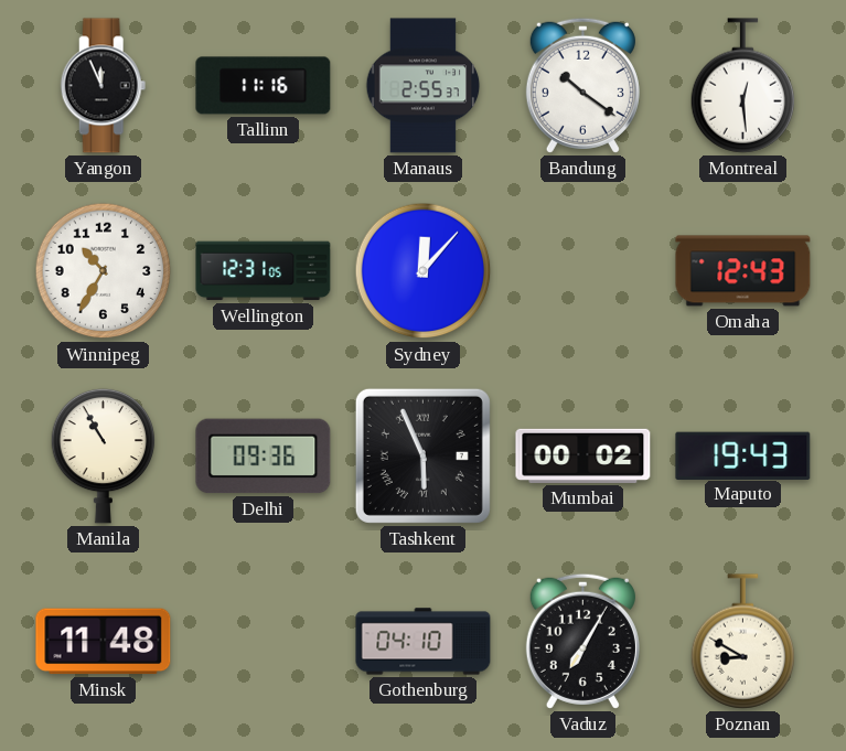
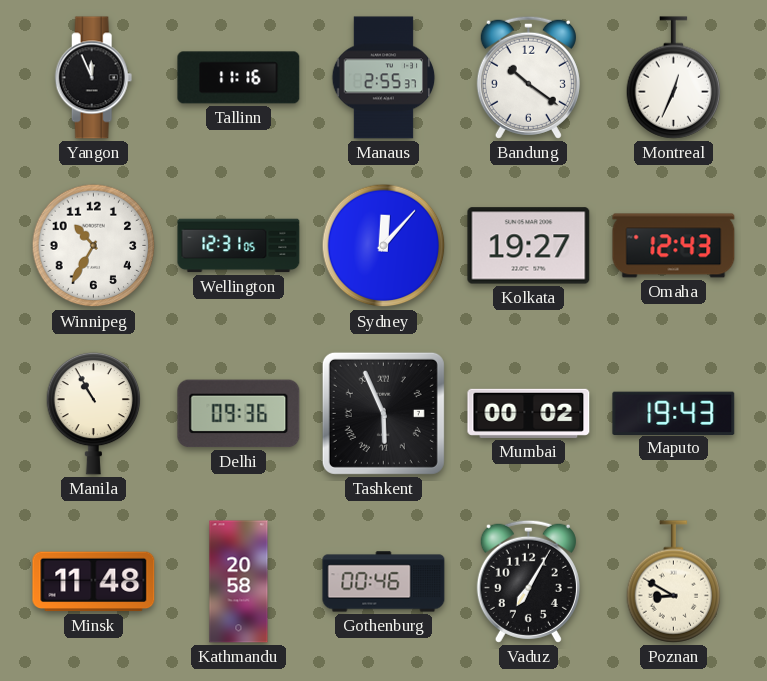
Montreal: 12:29 -> 12:34
Kolkata: none -> 19:27
Kathmandu: none -> 20:58
Gothenburg: 04:10 -> 00:46
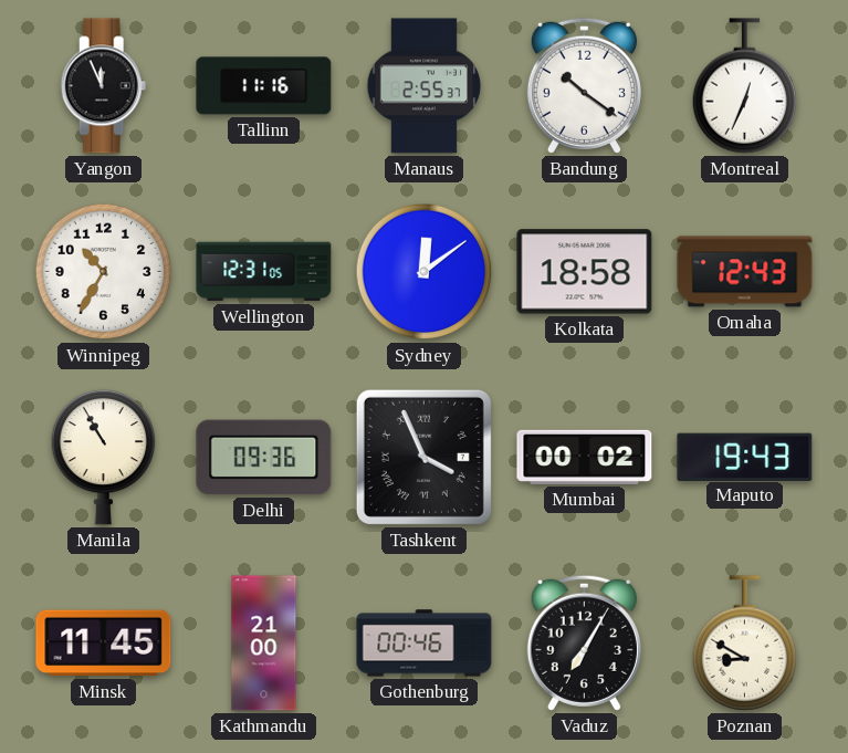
Sydney: 12:07 -> 12:09
Kolkata: 19:27 -> 18:58
Tashkent: 5:56 -> 3:56
Minsk: 11:48 -> 11:45
Kathmandu: 20:58 -> 21:00
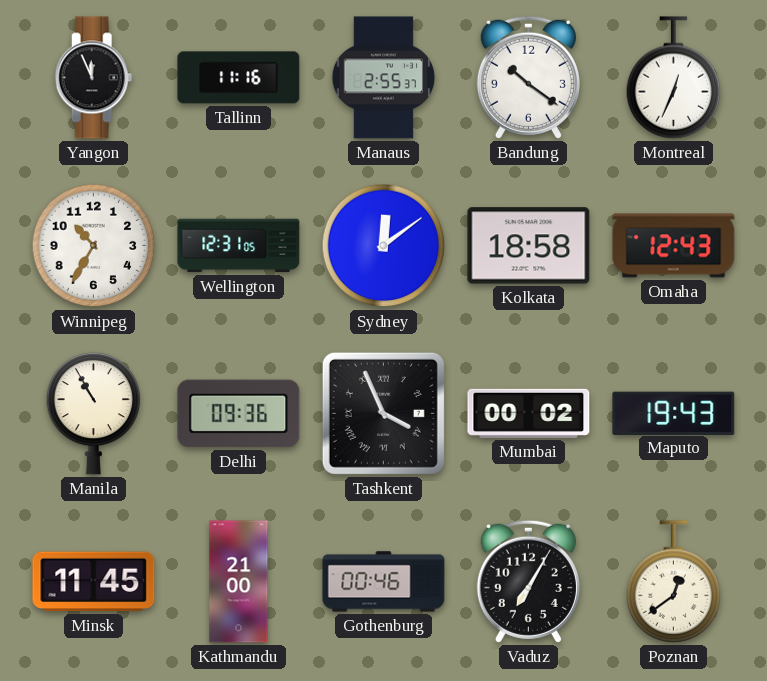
Poznan: 8:50 -> 12:39
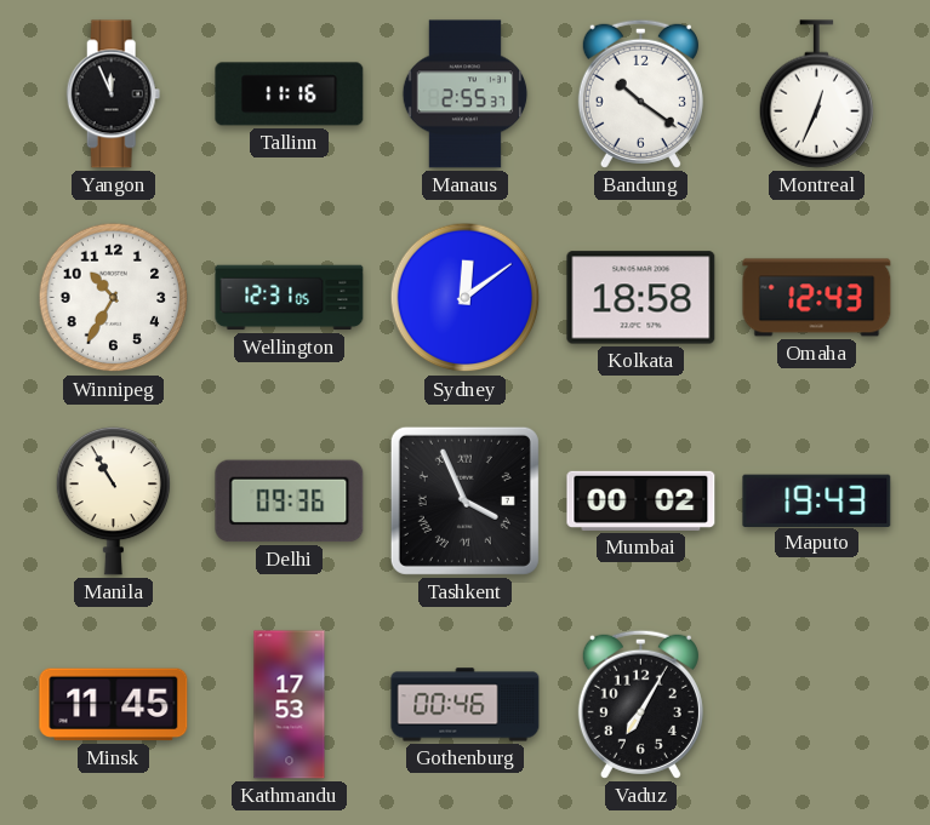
Kathmandu: 21:00 -> 17:53
Poznan: 12:39 -> none
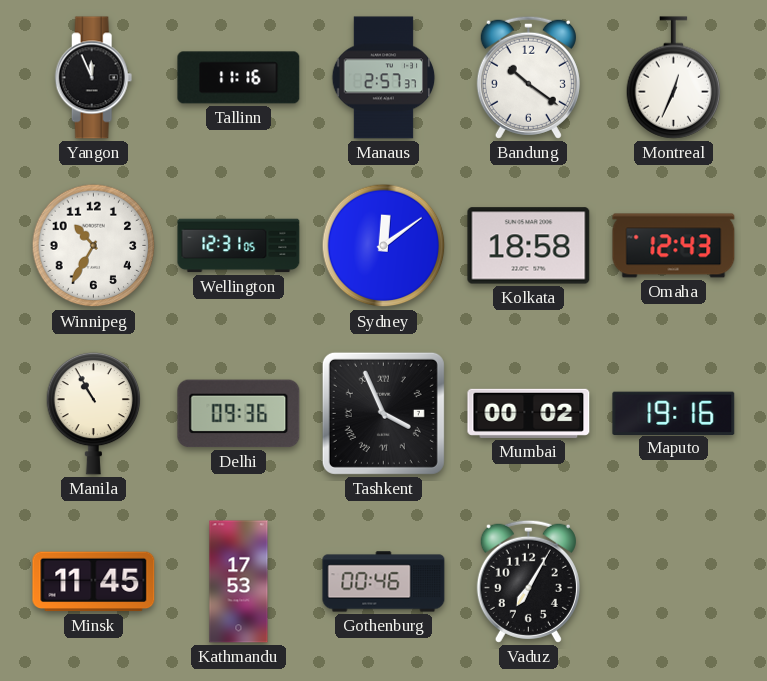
Manaus: 2:55 -> 2:57
Maputo: 19:43 -> 19:16
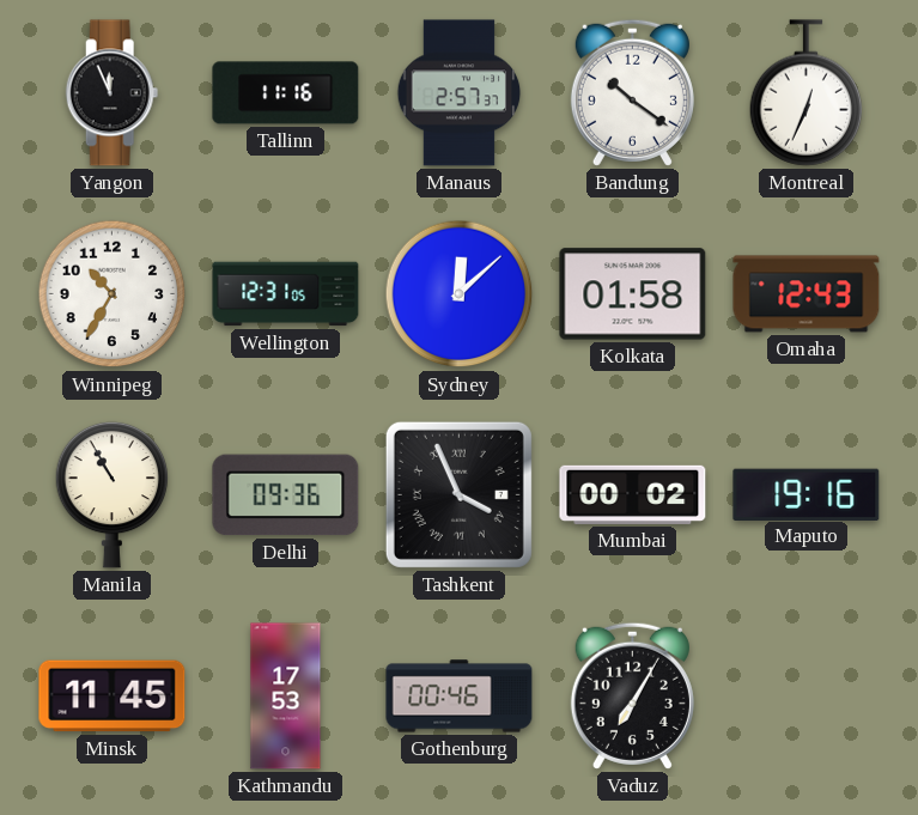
Sydney: 12:09 -> 12:08
Kolkata: 18:58 -> 01:58
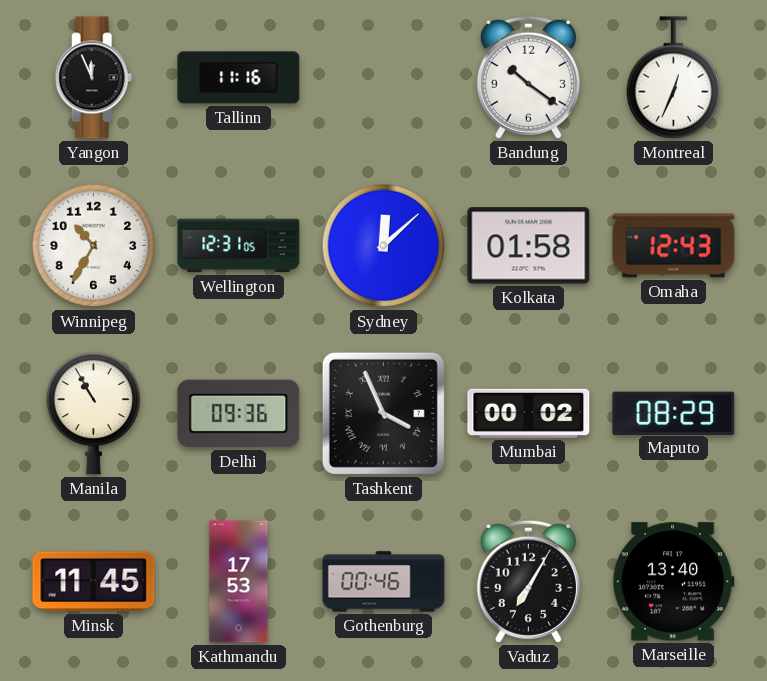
Manaus: 2:57 -> none
Maputo: 19:16 -> 08:29
Marseille: none -> 13:40
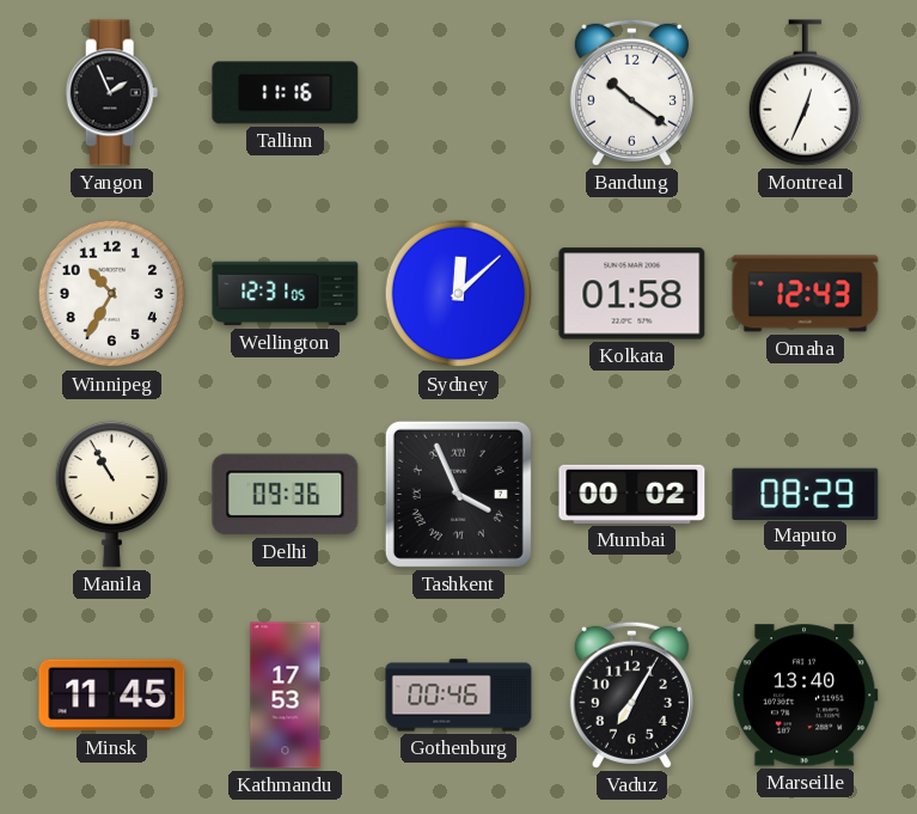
Yangon: 11:56 -> 1:56
